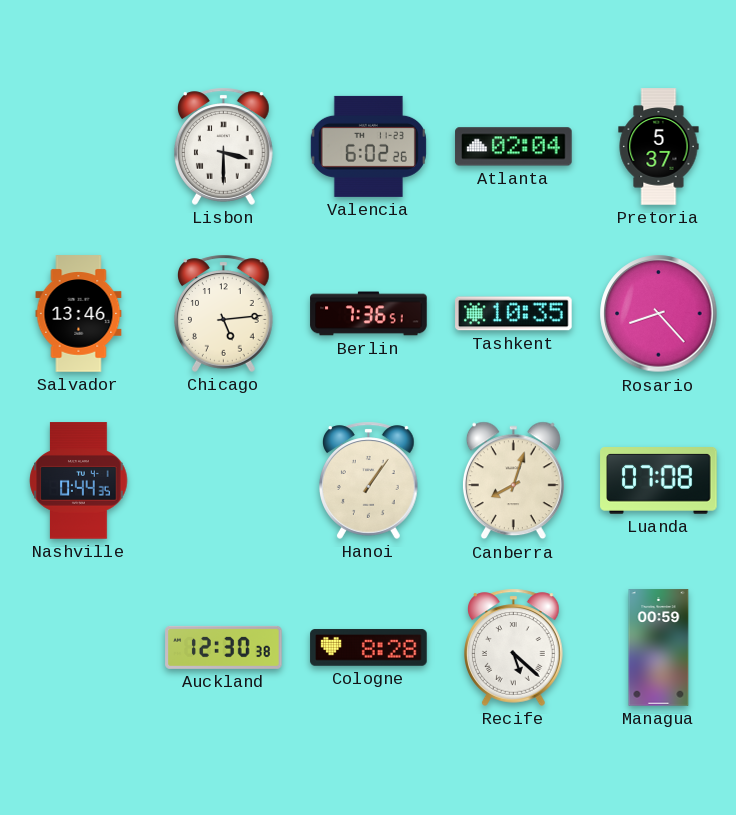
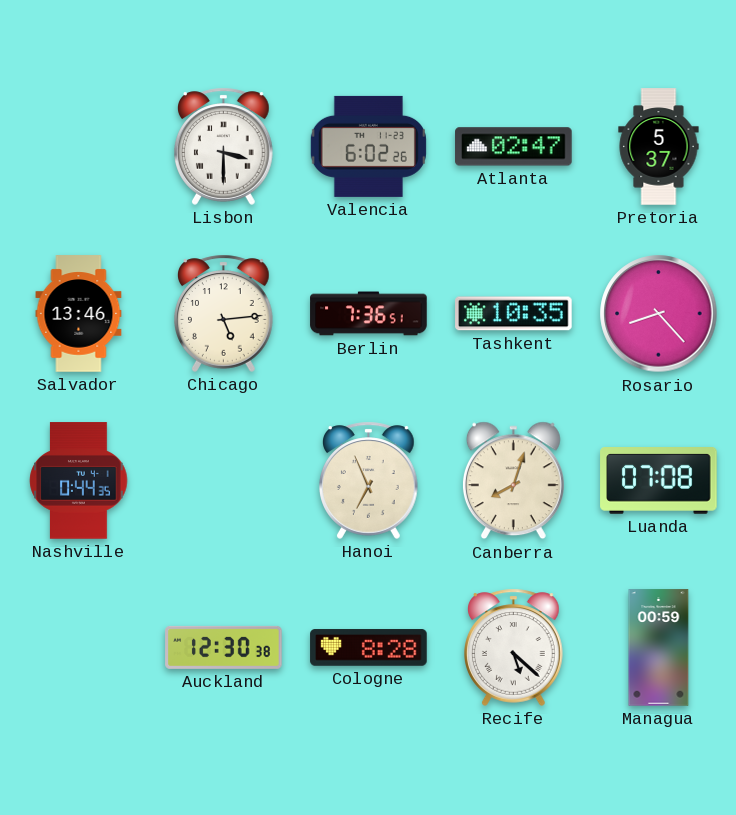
Atlanta: 02:04 -> 02:47
Hanoi: 1:06 -> 6:56
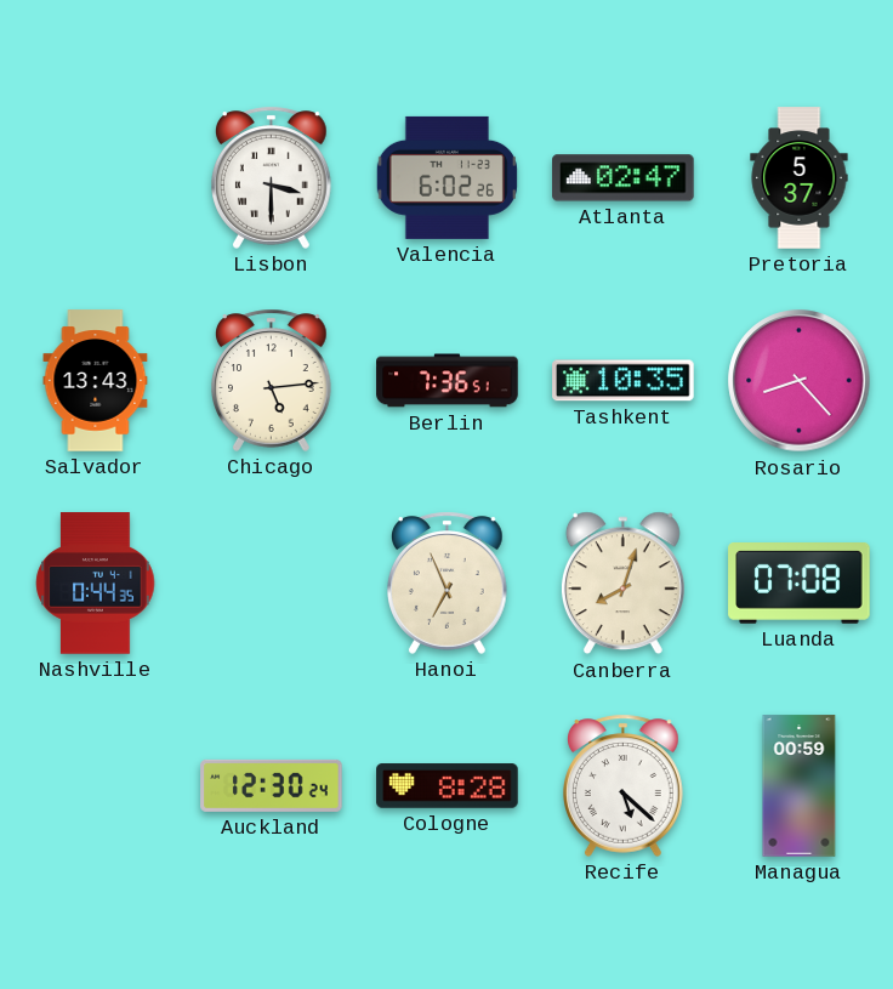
Salvador: 13:46 -> 13:43
Auckland: 12:30:38 -> 12:30:24
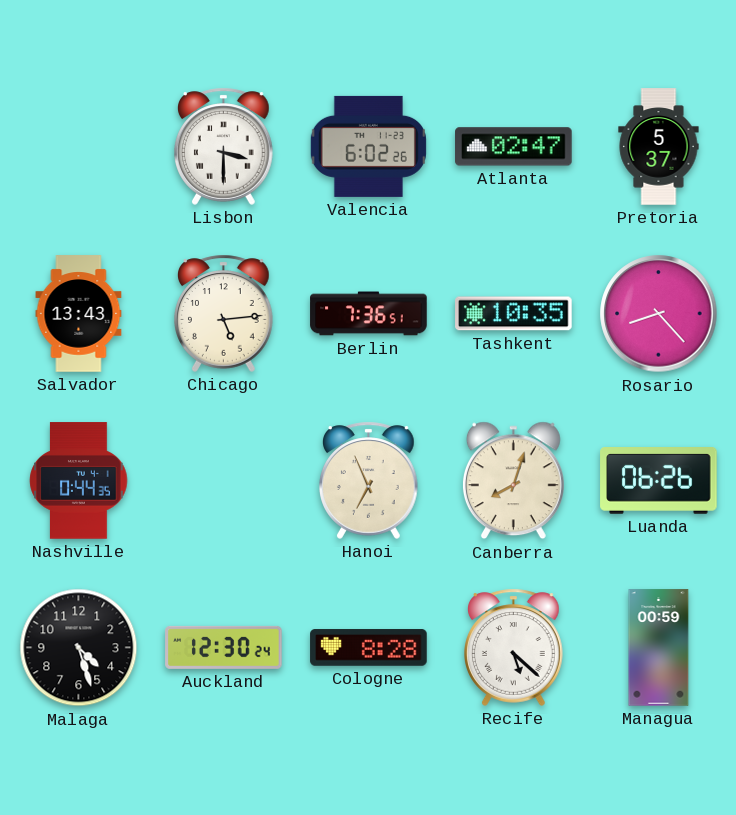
Luanda: 07:08 -> 06:26
Malaga: none -> 4:27
